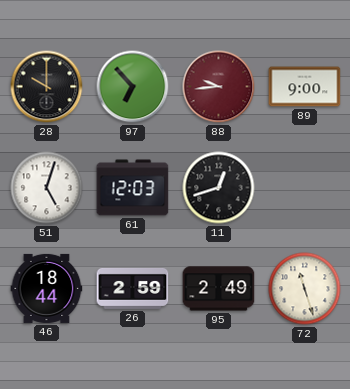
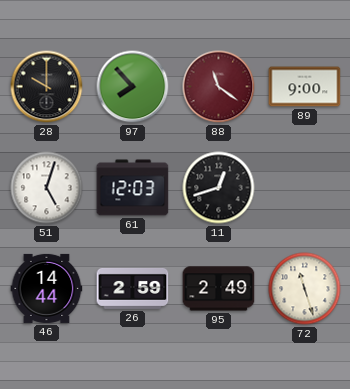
97: 6:53 -> 7:53
88: 9:44 -> 11:21
46: 18:44 -> 14:44
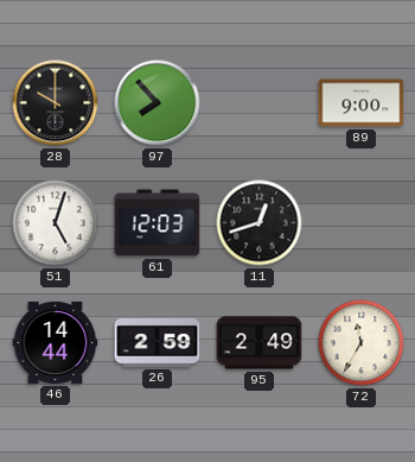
88: 11:21 -> none
72: 11:27 -> 11:35
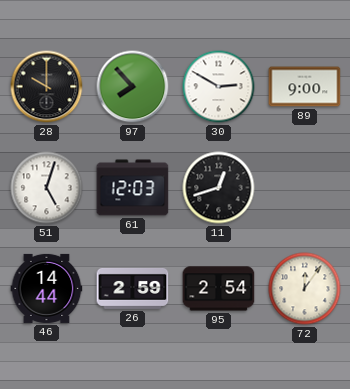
30: none -> 2:50
95: 2:49 -> 2:54
72: 11:35 -> 12:06
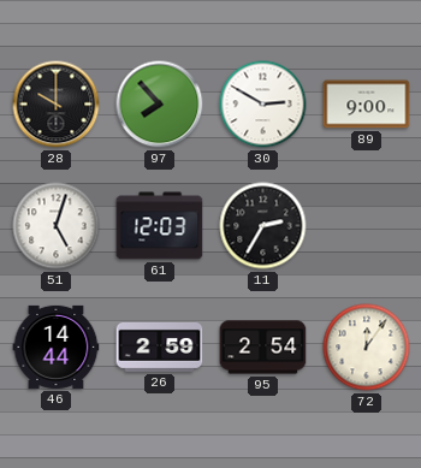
11: 12:42 -> 2:35
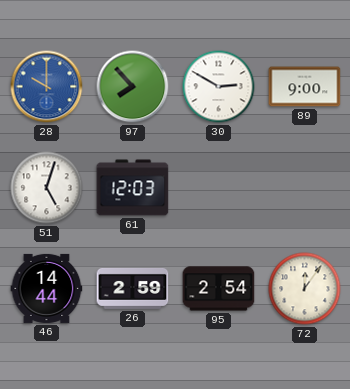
28 dial: black -> blue
11: 2:35 -> none
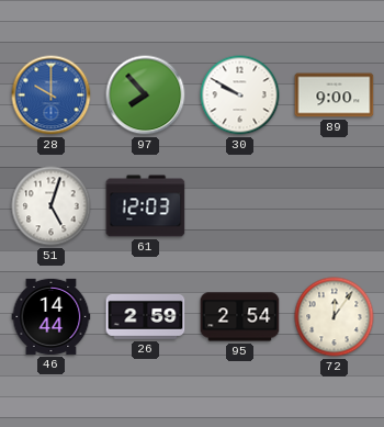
30: 2:50 -> 9:50
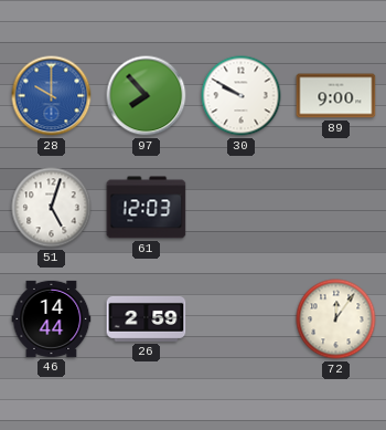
95: 2:54 -> none
